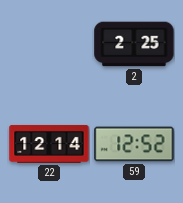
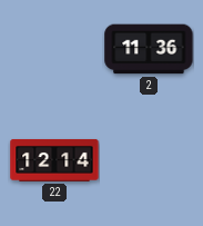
2: 2:25 -> 11:36
59: 12:52 -> none
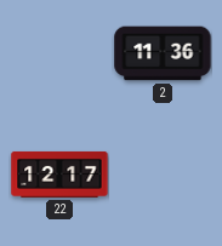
22: 12:14 -> 12:17
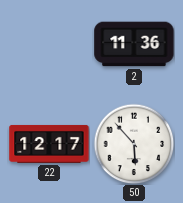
50: none -> 5:53
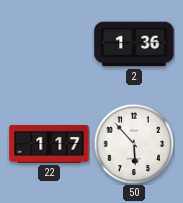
2: 11:36 -> 1:36
22: 12:17 -> 1:17
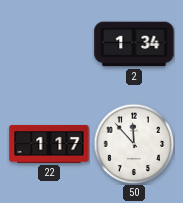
2: 1:36 -> 1:34
50: 5:53 -> 11:53
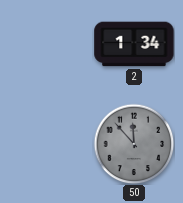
22: 1:17 -> none
50 dial: white -> grey
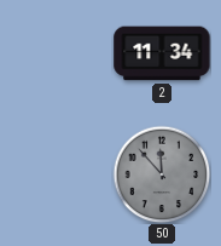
2: 1:34 -> 11:34
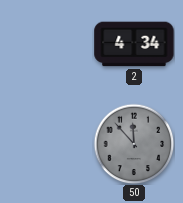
2: 11:34 -> 4:34
